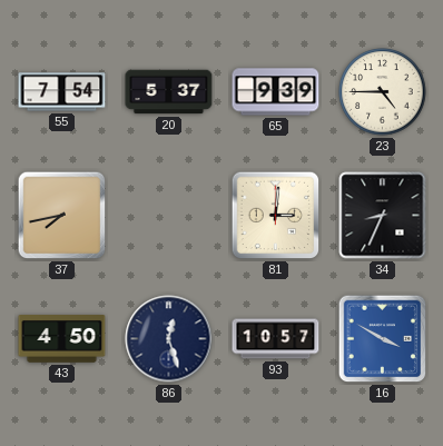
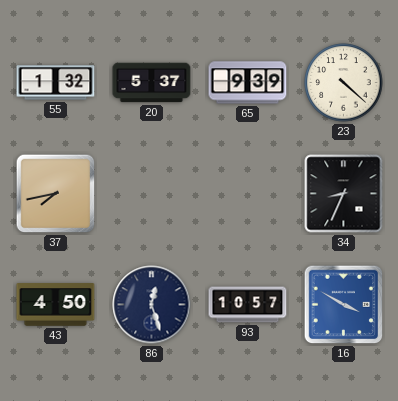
55: 7:54 -> 1:32
23: 4:45 -> 4:22
81: 3:01 -> none
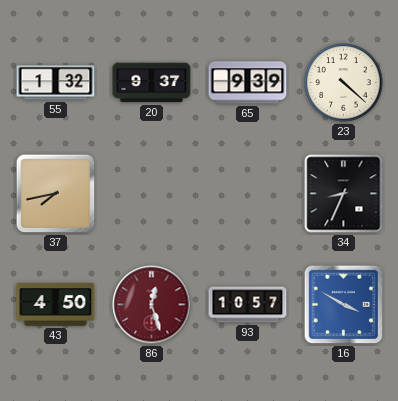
20: 5:37 -> 9:37
86 dial: navy -> burgundy
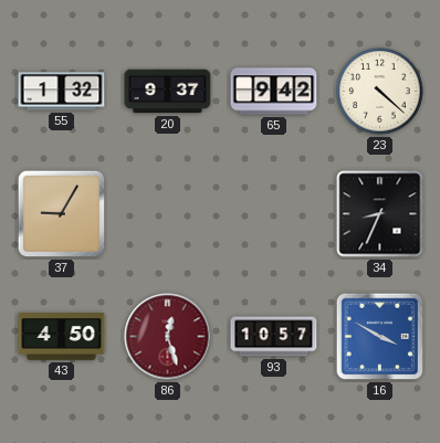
65: 9:39 -> 9:42
37: 7:43 -> 9:05
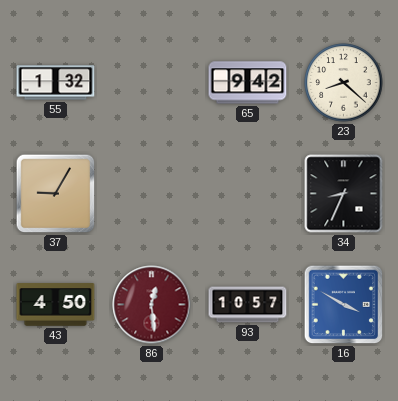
20: 9:37 -> none
23: 4:22 -> 8:22
86: 12:27 -> 12:29
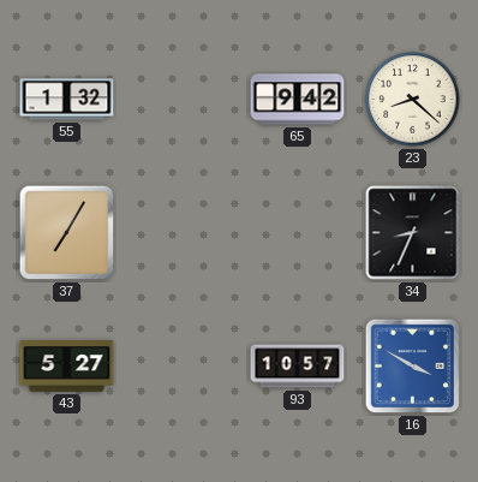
37: 9:05 -> 7:05
43: 4:50 -> 5:27
86: 12:29 -> none
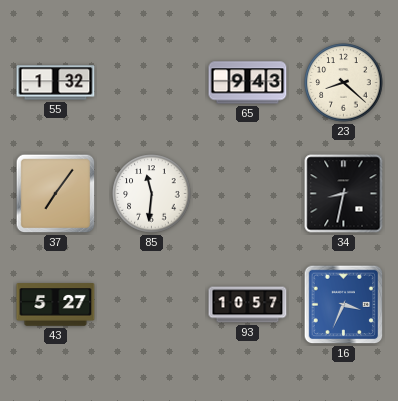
65: 9:42 -> 9:43
37: 7:05 -> 7:06
85: none -> 11:31
34: 8:34 -> 8:32
16: 3:50 -> 3:34
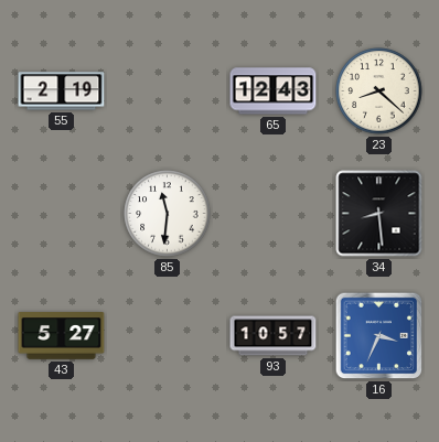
55: 1:32 -> 2:19
65: 9:43 -> 12:43
37: 7:06 -> none
34: 8:32 -> 8:29
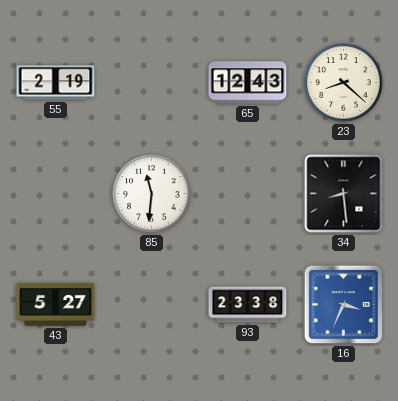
93: 10:57 -> 23:38
